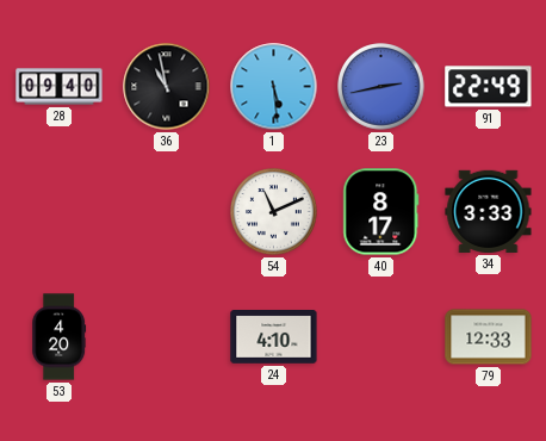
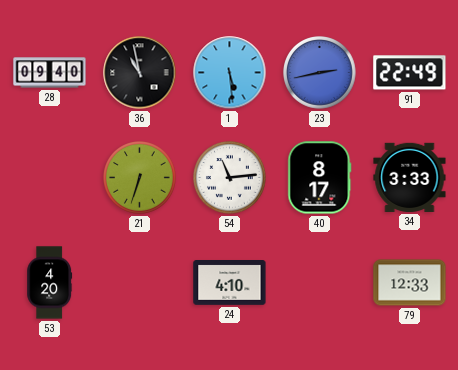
21: none -> 6:33
54: 11:11 -> 11:14
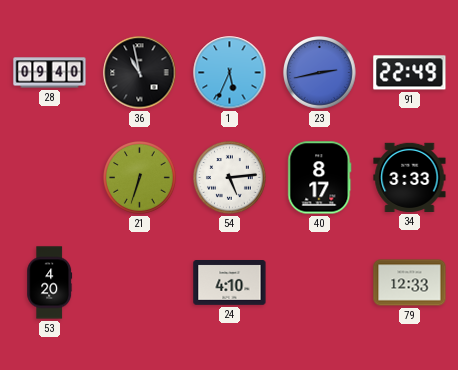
1: 5:29 -> 5:34
54: 11:14 -> 5:14
